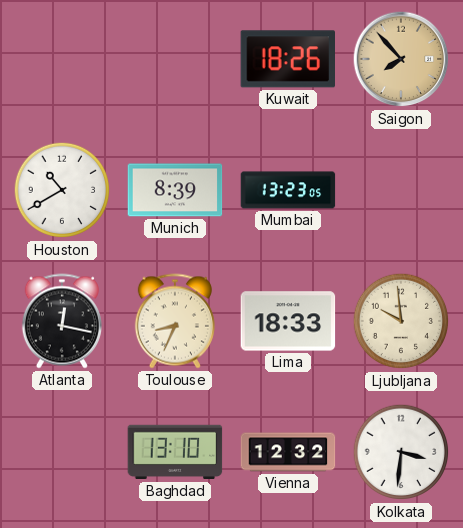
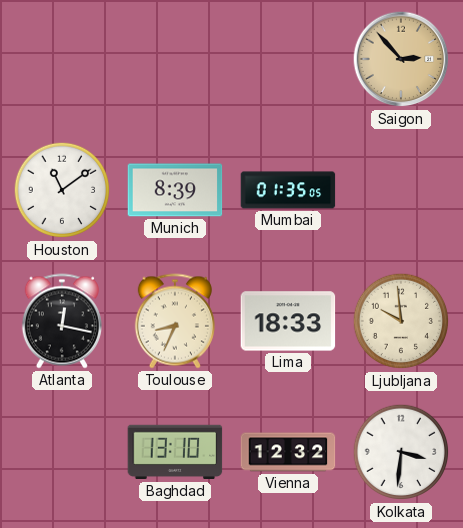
Kuwait: 18:26 -> none
Saigon: 7:53 -> 2:53
Houston: 10:40 -> 11:09
Mumbai: 13:23 -> 01:35
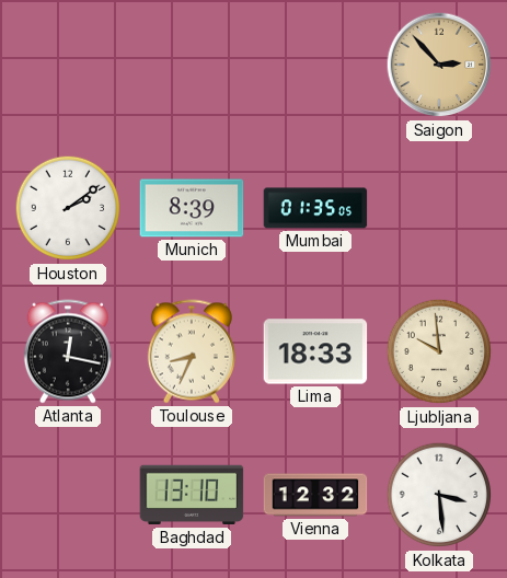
Houston: 11:09 -> 2:09
Kolkata: 3:31 -> 3:29
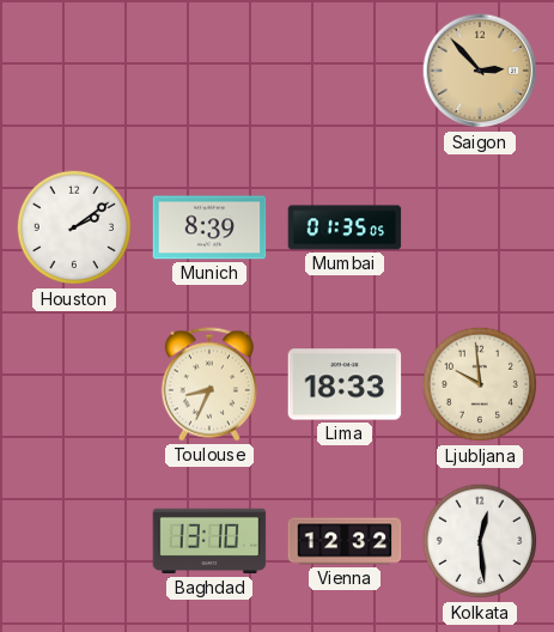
Atlanta: 12:17 -> none
Kolkata: 3:29 -> 12:29
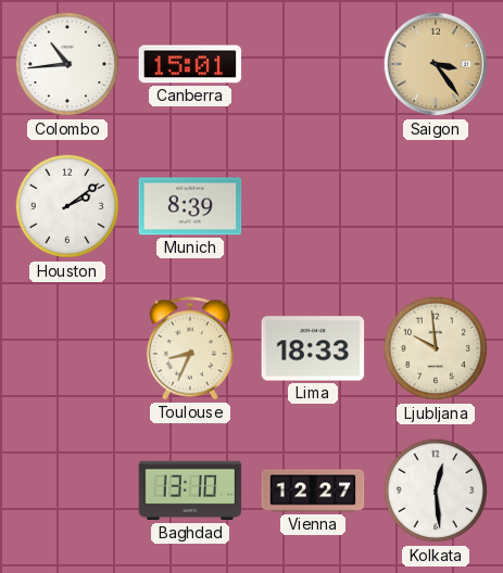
Colombo: none -> 10:44
Canberra: none -> 15:01
Saigon: 2:53 -> 3:24
Mumbai: 01:35 -> none
Vienna: 12:32 -> 12:27
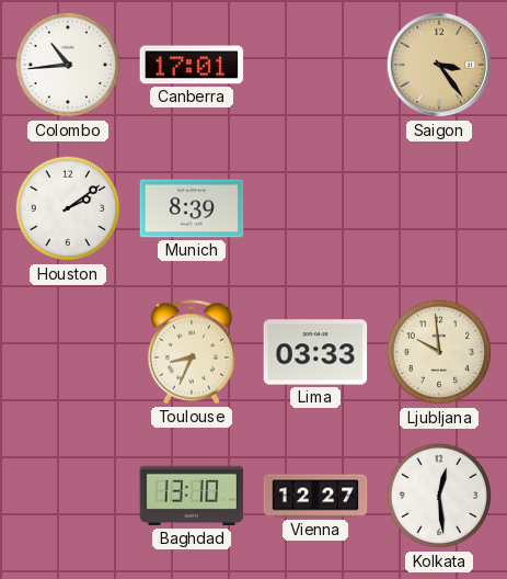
Canberra: 15:01 -> 17:01
Lima: 18:33 -> 03:33
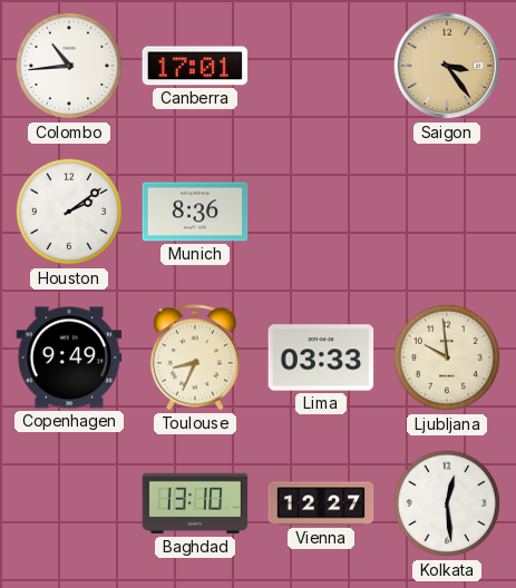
Munich: 8:39 -> 8:36
Copenhagen: none -> 9:49
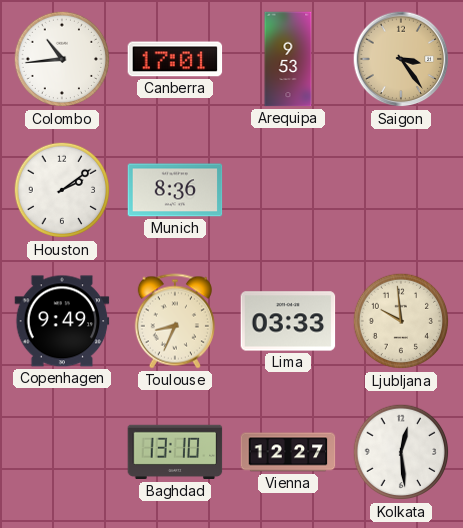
Arequipa: none -> 9:53
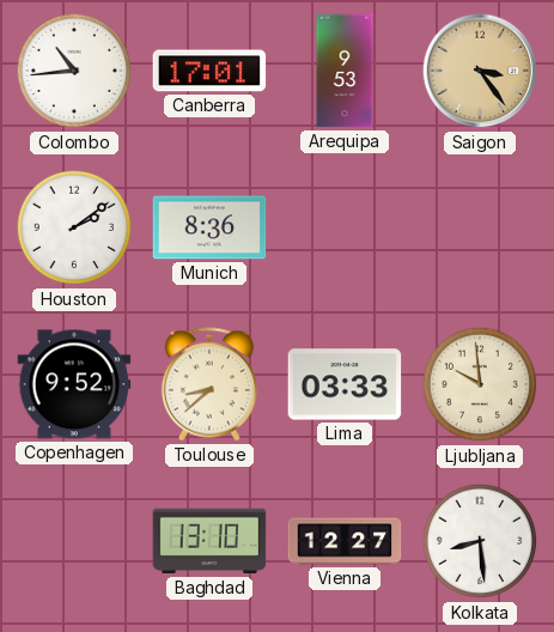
Copenhagen: 9:49 -> 9:52
Toulouse: 8:34 -> 8:38
Kolkata: 12:29 -> 8:29
